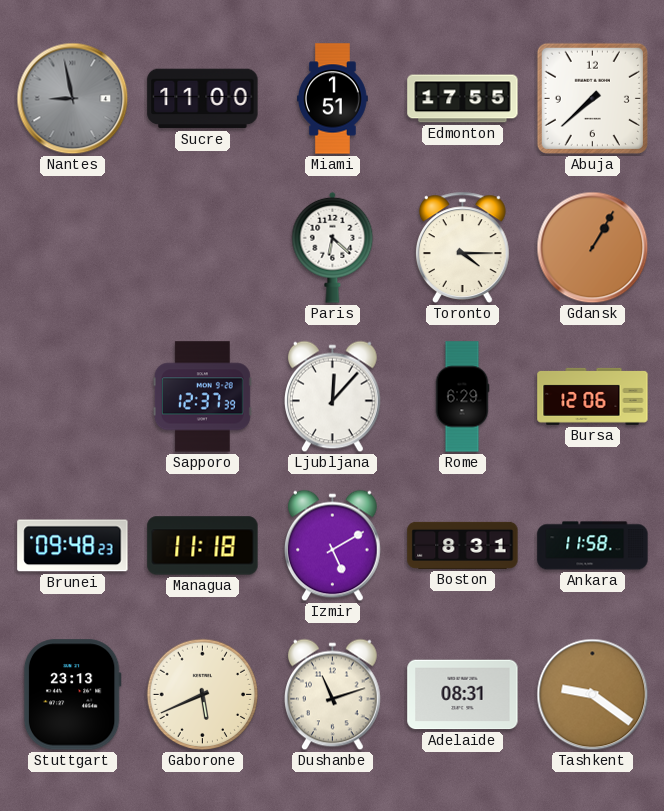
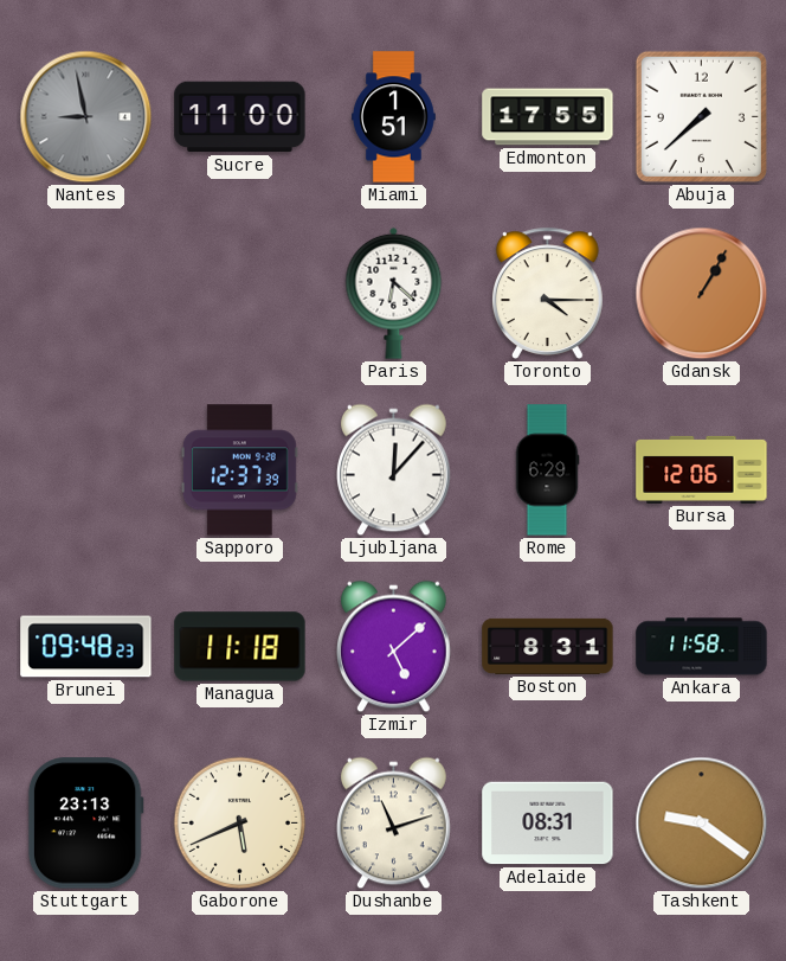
Izmir: 5:10 -> 5:08
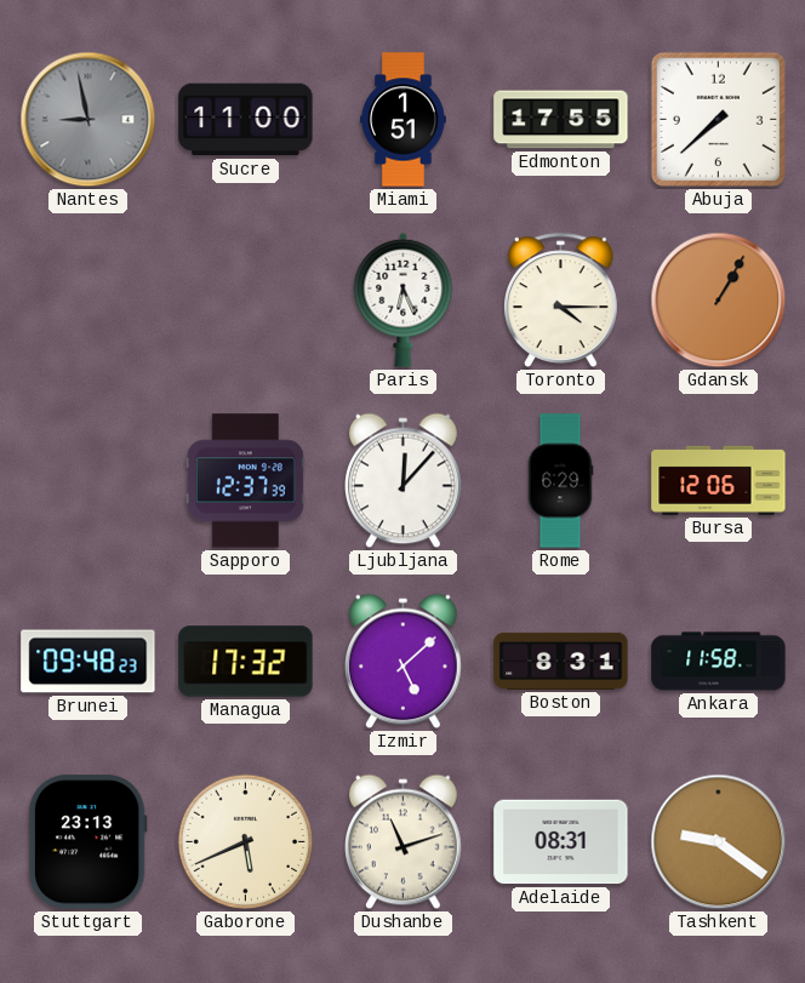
Paris: 6:22 -> 6:26
Managua: 11:18 -> 17:32
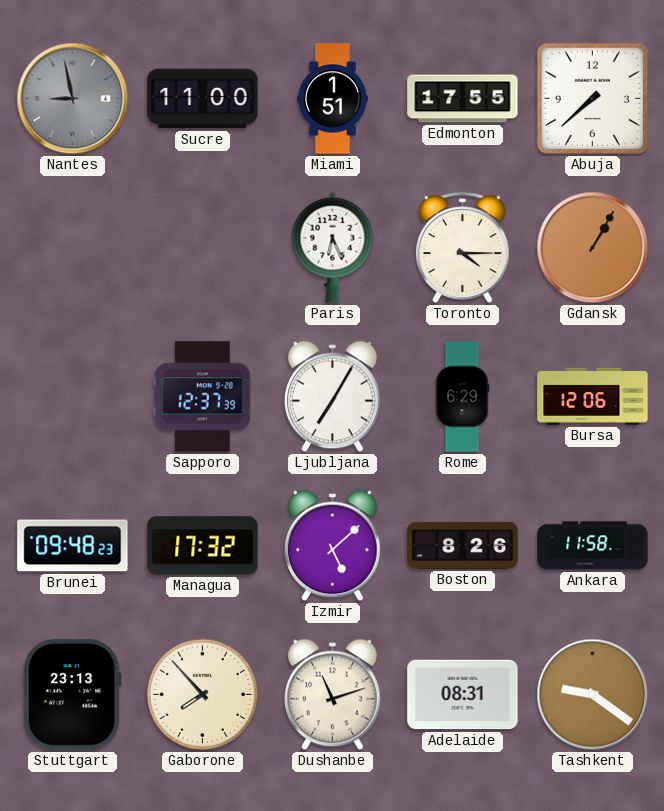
Ljubljana: 12:07 -> 7:05
Boston: 8:31 -> 8:26
Gaborone: 5:41 -> 7:53
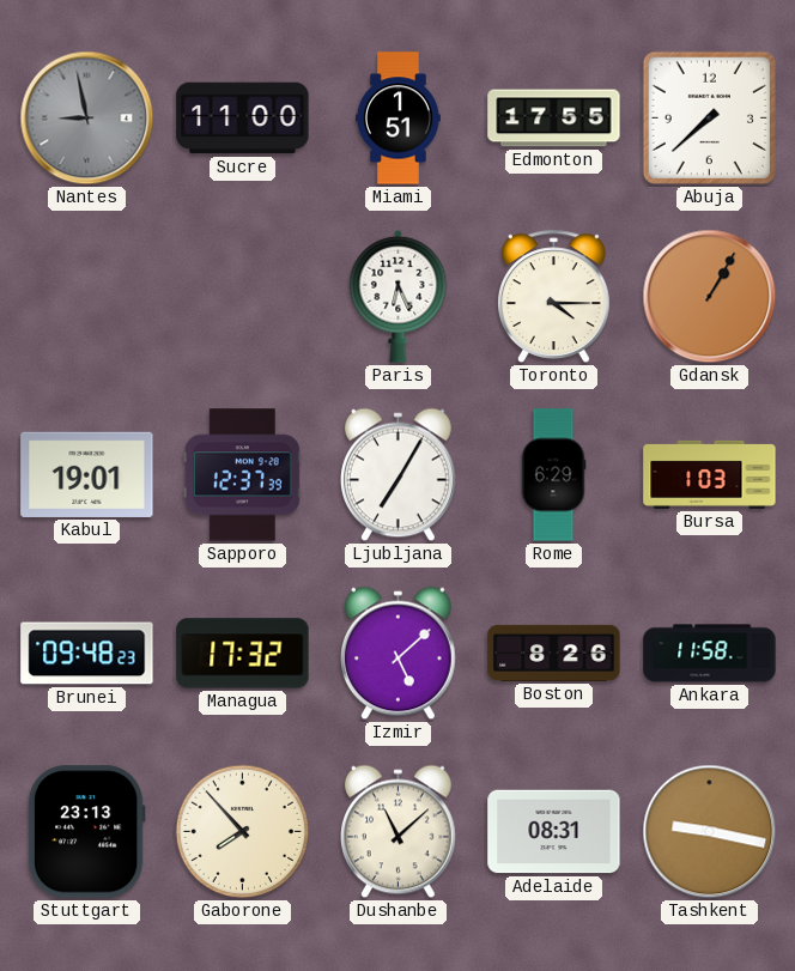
Kabul: none -> 19:01
Bursa: 12:06 -> 1:03
Dushanbe: 11:12 -> 11:08
Tashkent: 9:21 -> 9:17
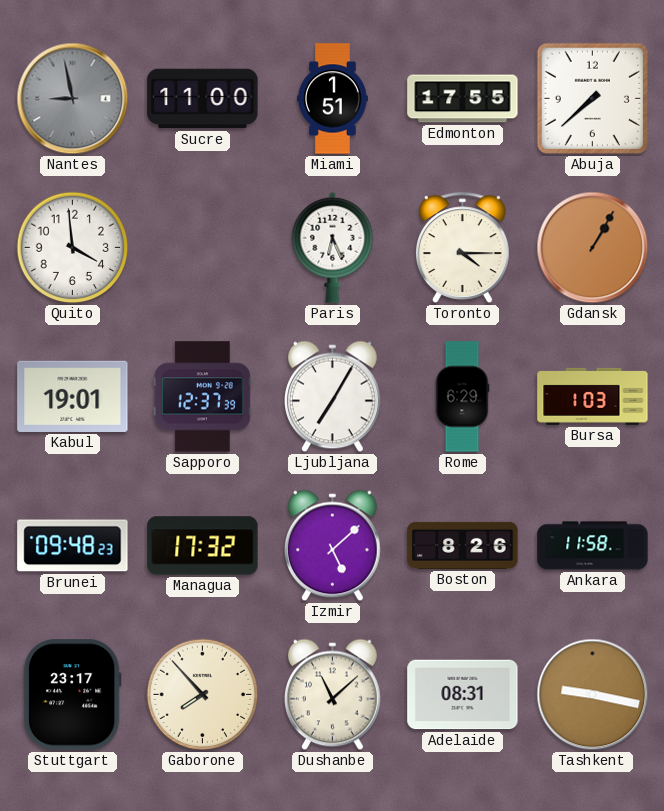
Quito: none -> 3:59
Stuttgart: 23:13 -> 23:17
